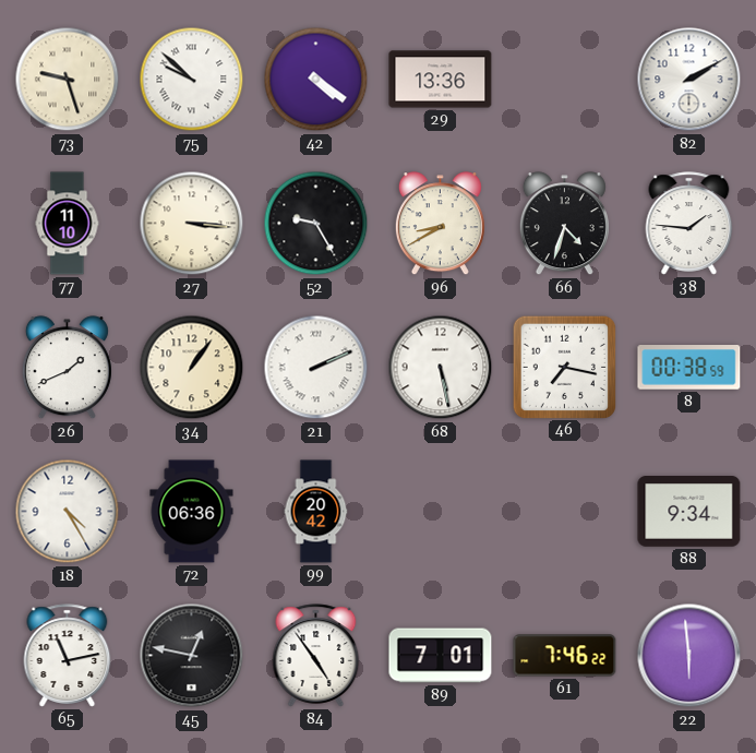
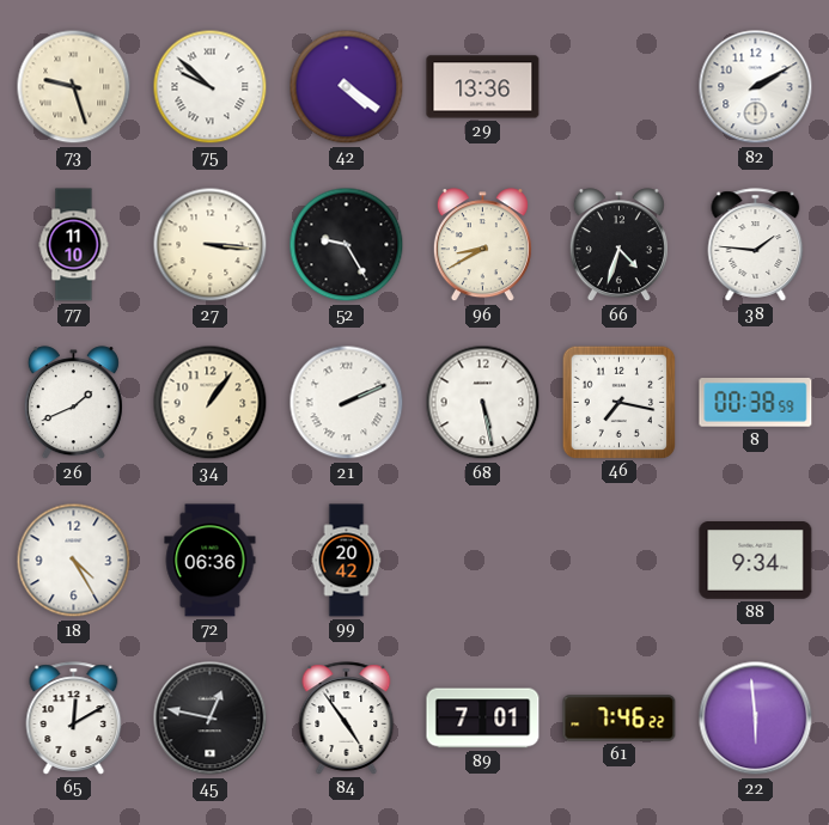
65: 11:13 -> 12:10
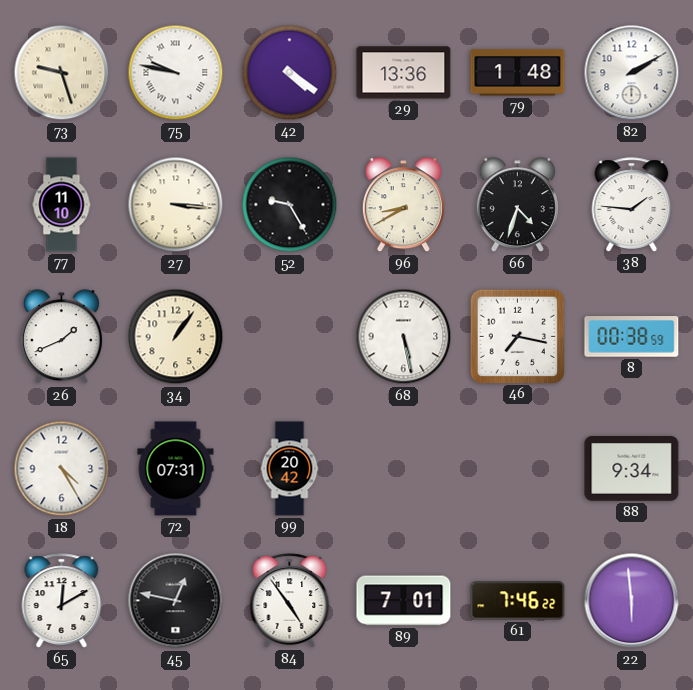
75: 9:52 -> 9:47
79: none -> 1:48
21: 2:11 -> none
72: 06:36 -> 07:31
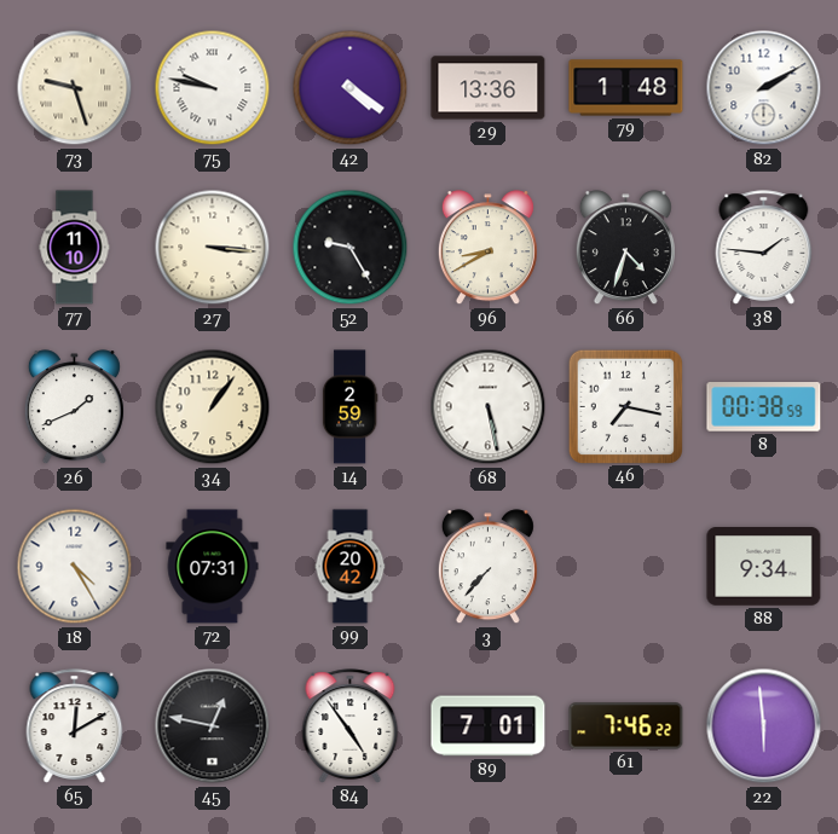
14: none -> 2:59
3: none -> 7:37
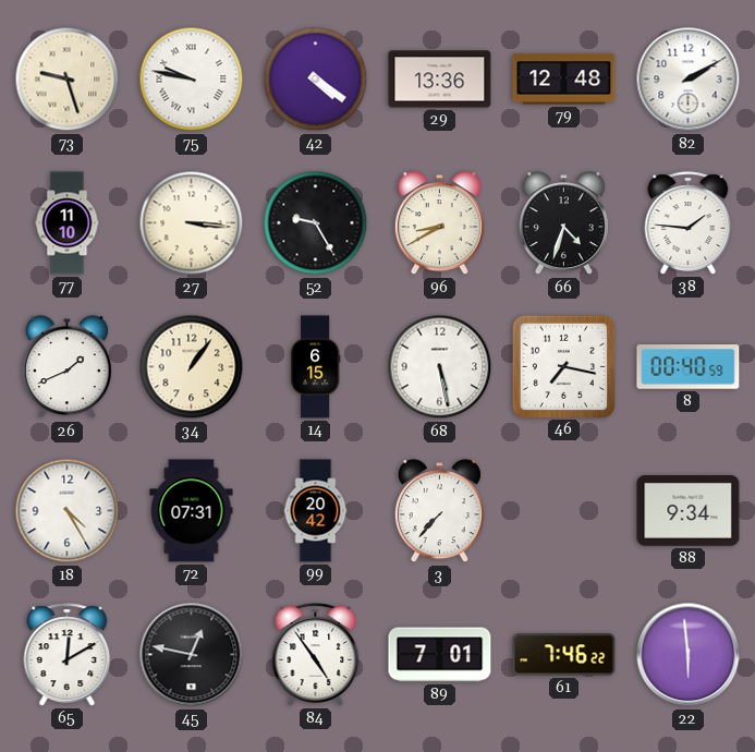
79: 1:48 -> 12:48
14: 2:59 -> 6:15
8: 00:38 -> 00:40
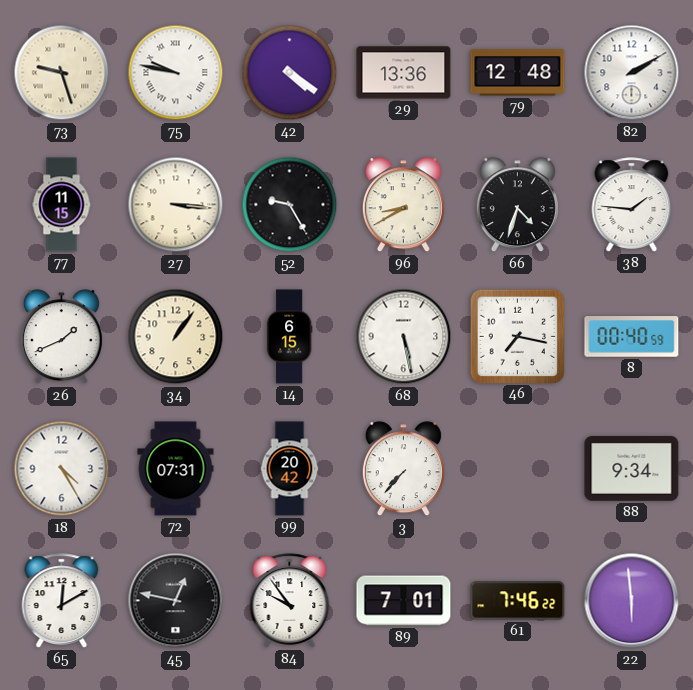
77: 11:10 -> 11:15
84: 4:54 -> 9:54
